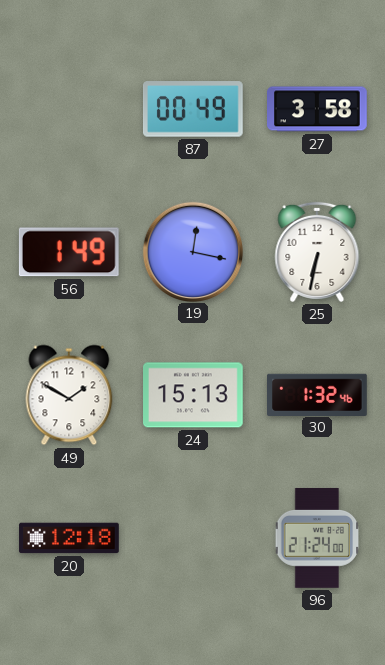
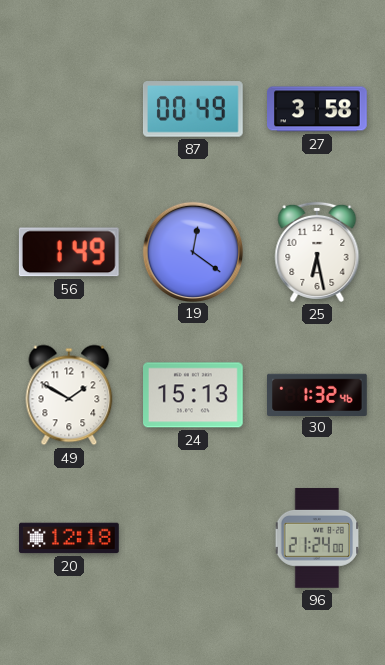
19: 12:17 -> 12:21
25: 6:32 -> 6:28
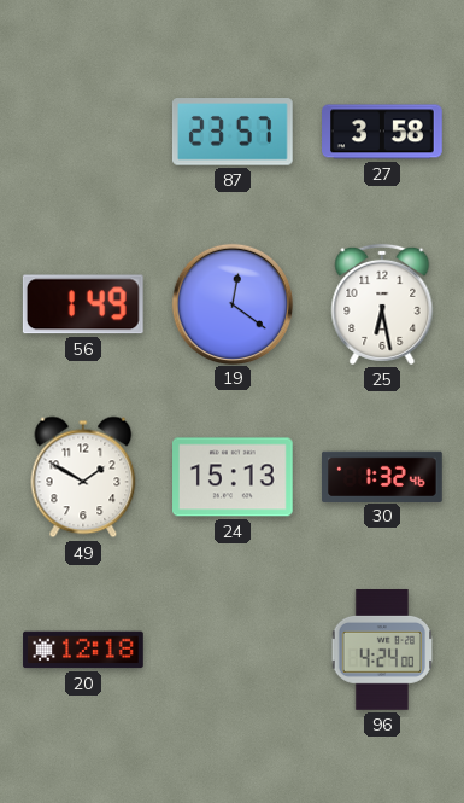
87: 00:49 -> 23:57
96: 21:24 -> 4:24
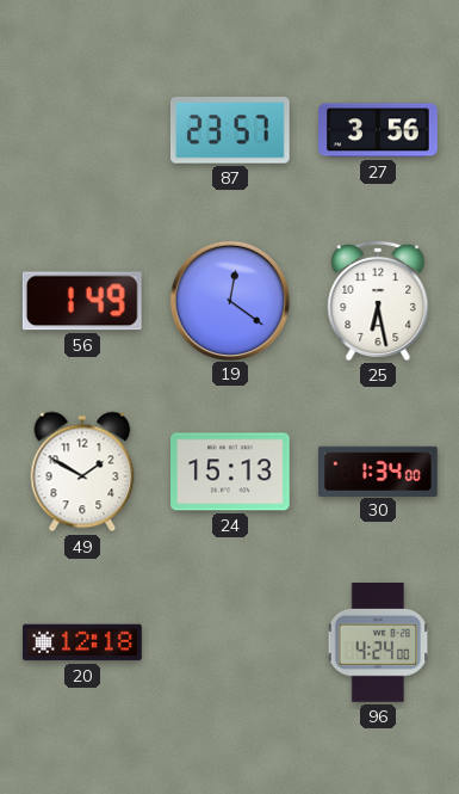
27: 3:58 -> 3:56
30: 1:32 -> 1:34
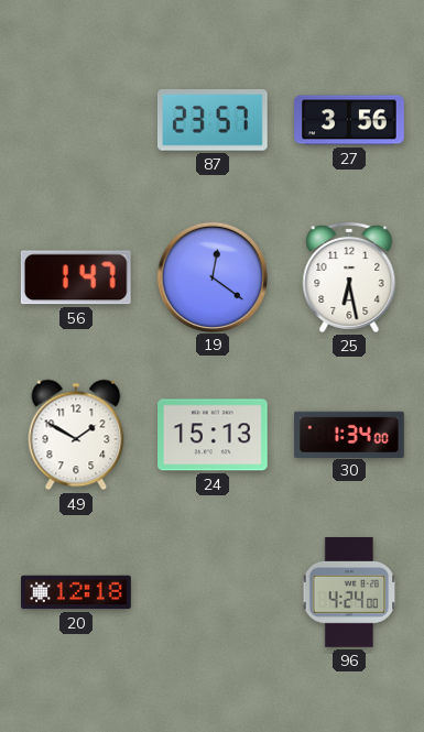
56: 1:49 -> 1:47
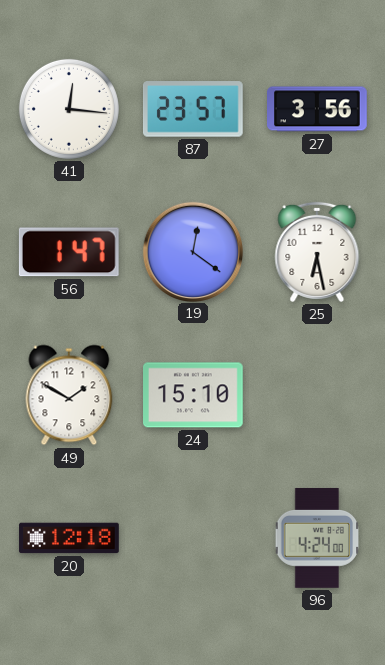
41: none -> 12:16
24: 15:13 -> 15:10
30: 1:34 -> none
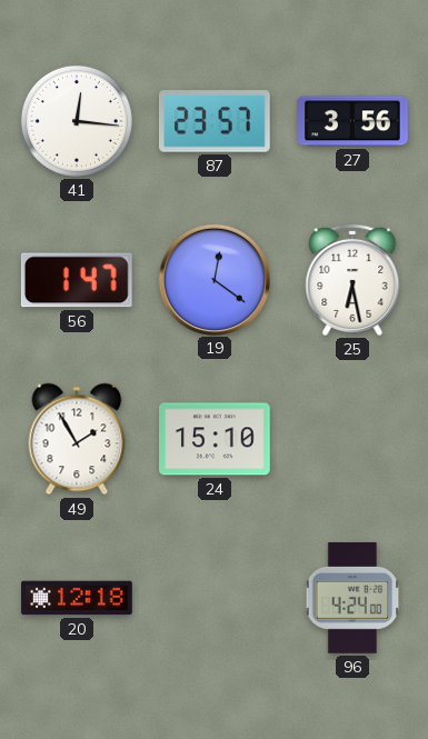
49: 1:50 -> 1:55
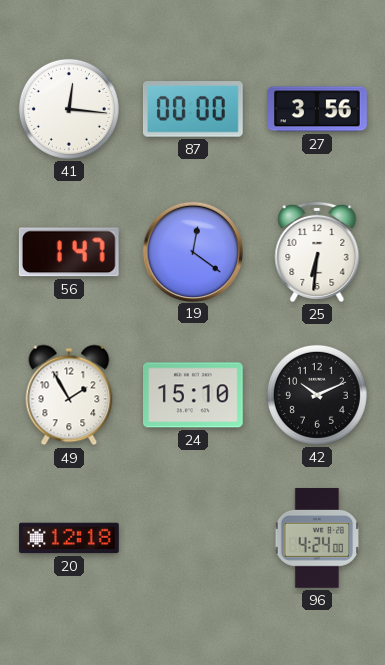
87: 23:57 -> 00:00
25: 6:28 -> 6:31
42: none -> 10:11
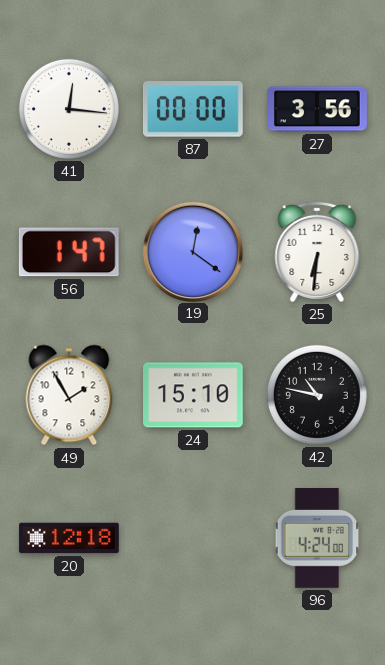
42: 10:11 -> 10:47
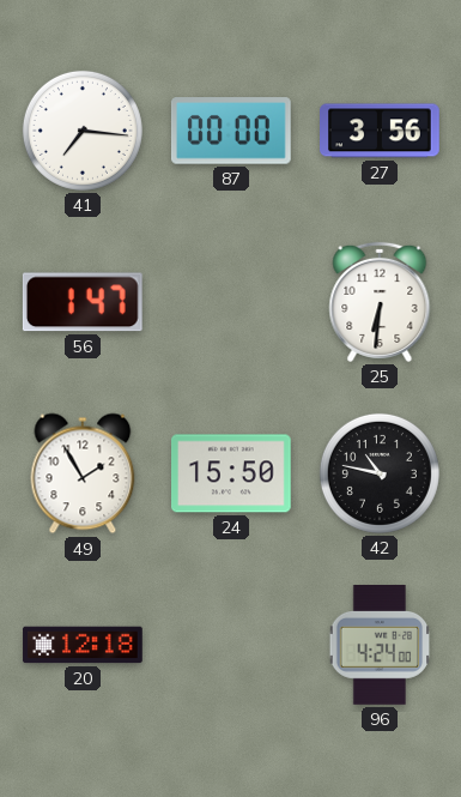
41: 12:16 -> 7:16
19: 12:21 -> none
24: 15:10 -> 15:50
